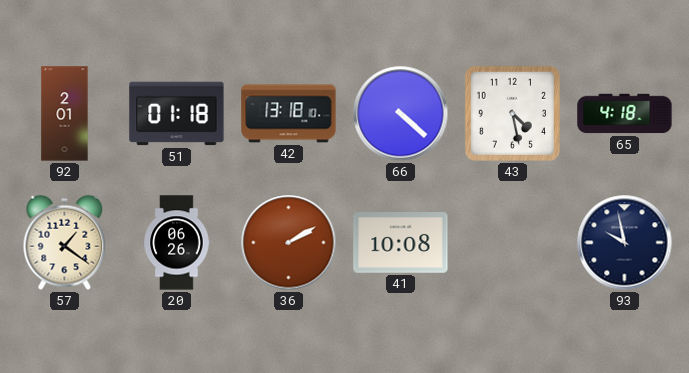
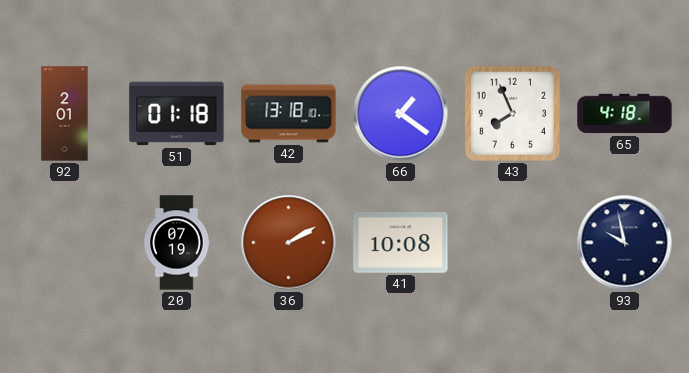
66: 4:22 -> 1:21
43: 4:28 -> 7:56
57: 1:21 -> none
20: 06:26 -> 07:19
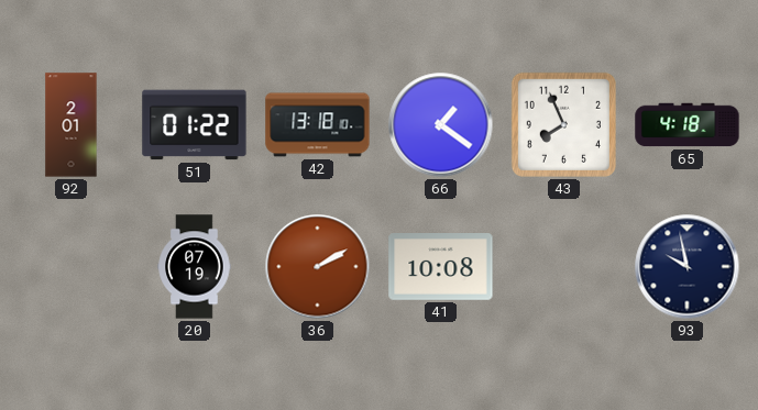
51: 01:18 -> 01:22
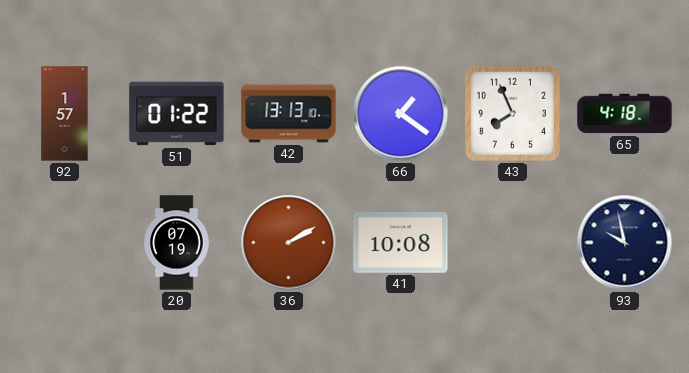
92: 2:01 -> 1:57
42: 13:18 -> 13:13
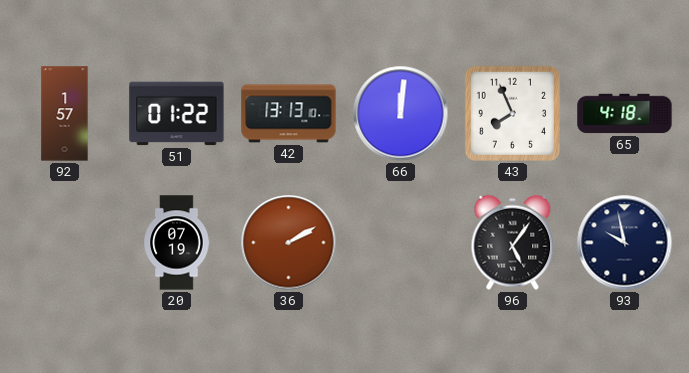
66: 1:21 -> 12:01
41: 10:08 -> none
96: none -> 5:06
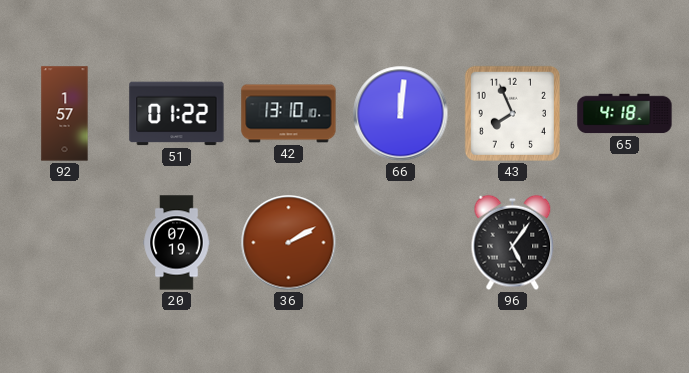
42: 13:13 -> 13:10
93: 9:58 -> none
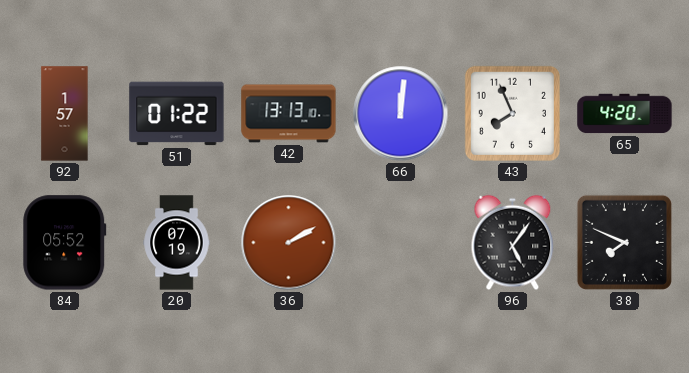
42: 13:10 -> 13:13
65: 4:18 -> 4:20
84: none -> 05:52
38: none -> 7:49
